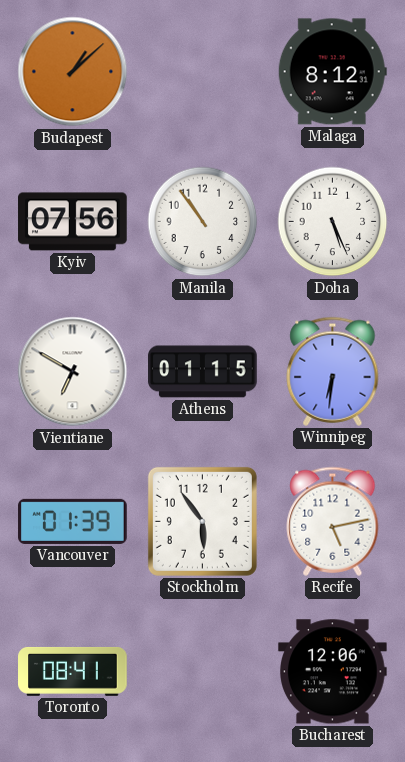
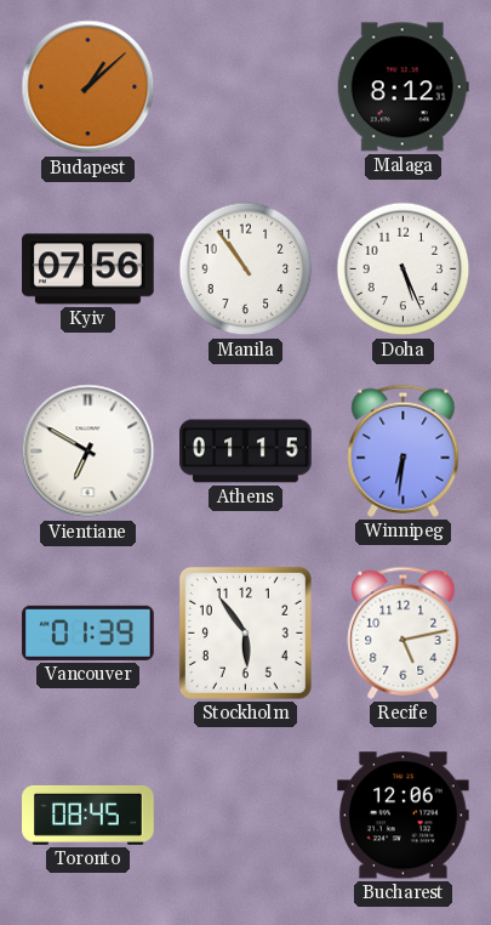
Toronto: 08:41 -> 08:45
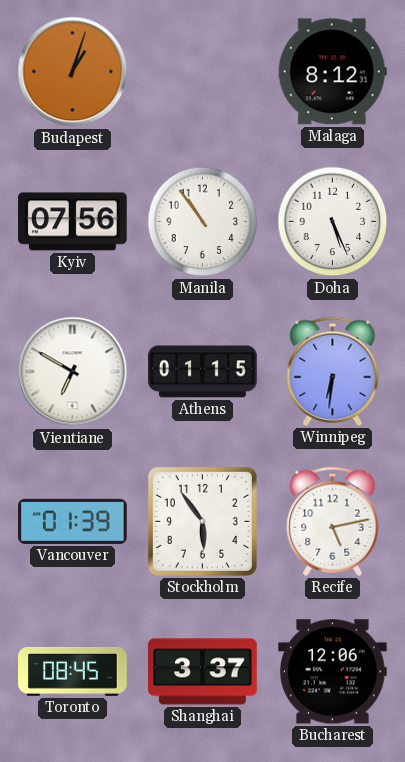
Budapest: 1:08 -> 1:03
Shanghai: none -> 3:37
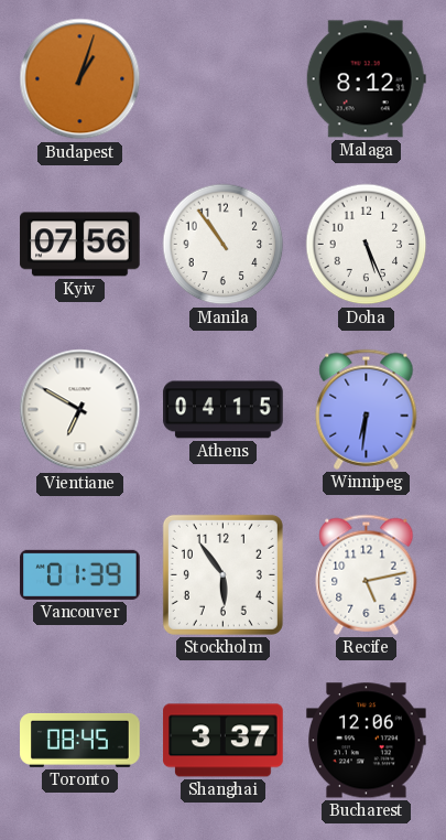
Athens: 01:15 -> 04:15
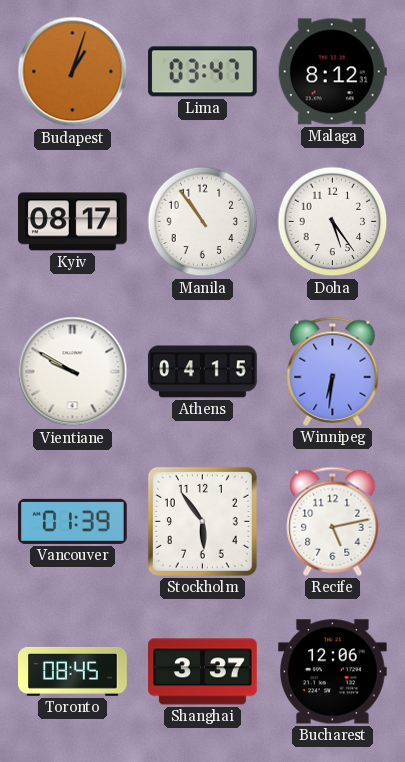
Lima: none -> 03:47
Kyiv: 07:56 -> 08:17
Doha: 5:26 -> 5:24
Vientiane: 6:50 -> 9:50
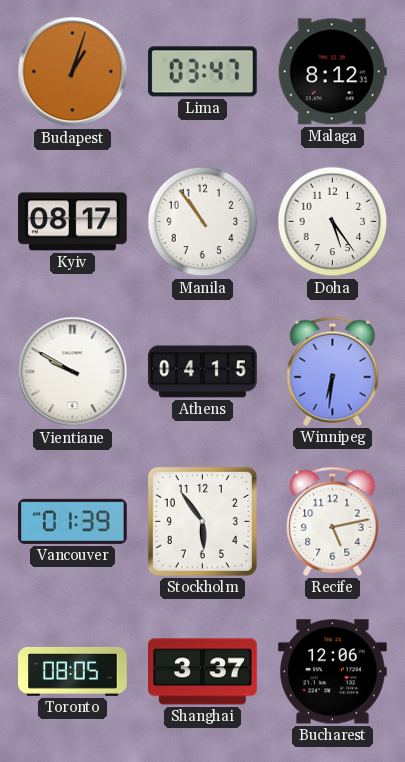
Toronto: 08:45 -> 08:05
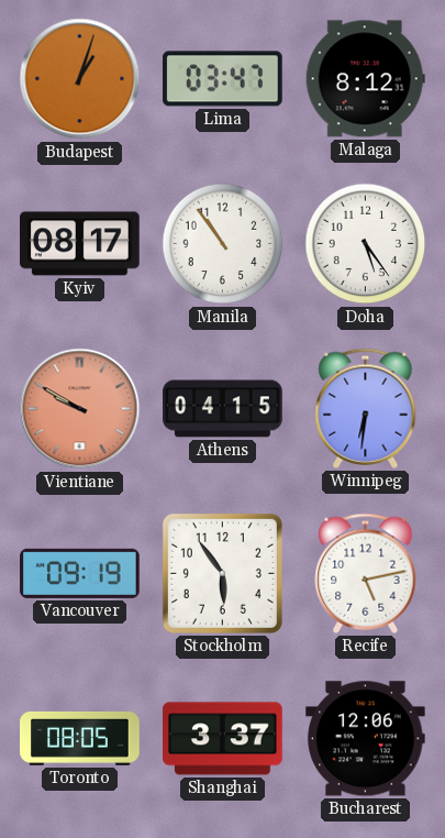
Vientiane dial: white -> salmon
Vancouver: 01:39 -> 09:19
